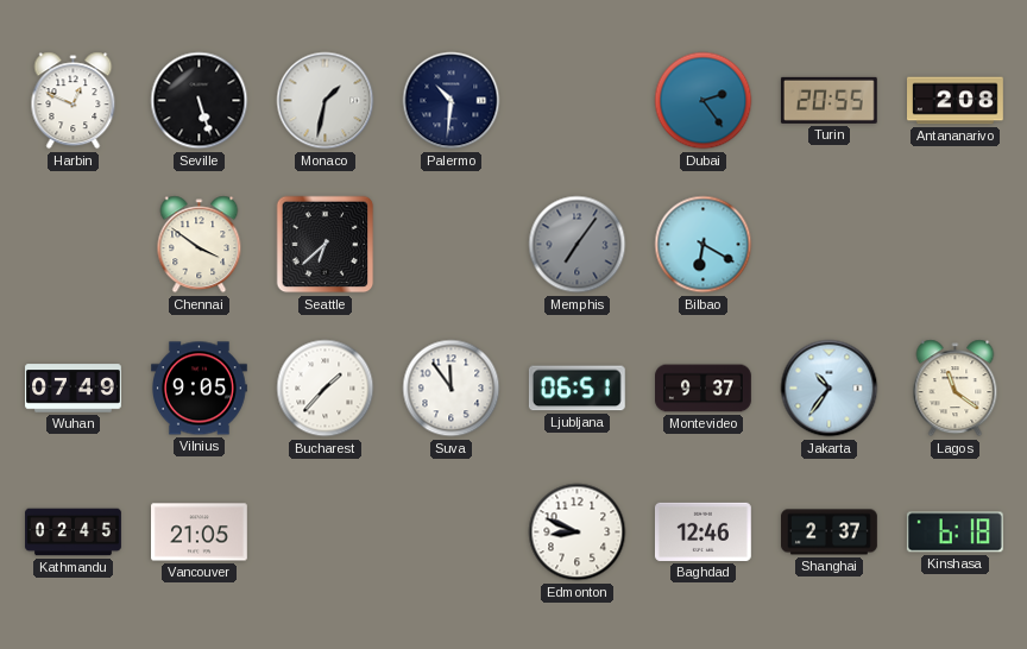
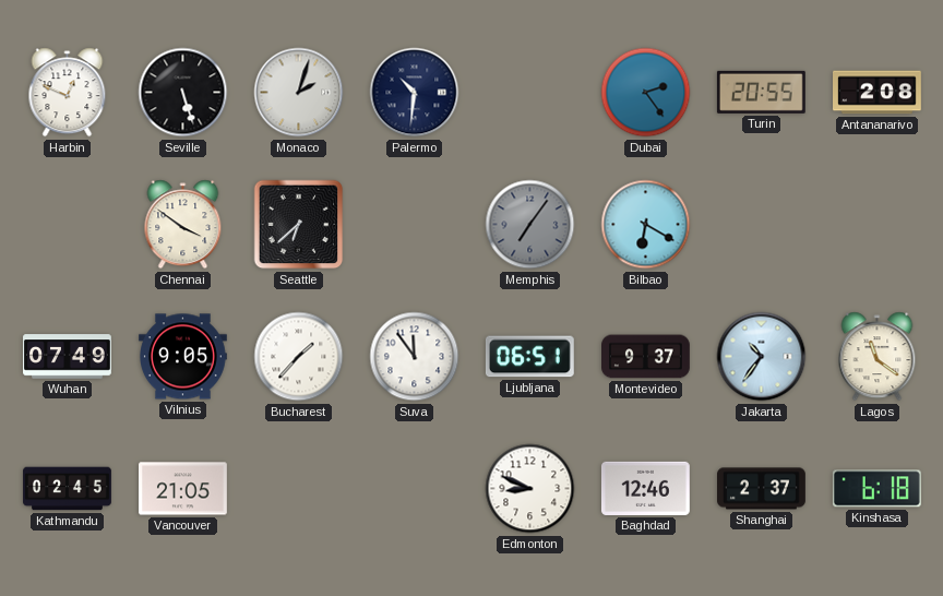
Monaco: 1:32 -> 2:03
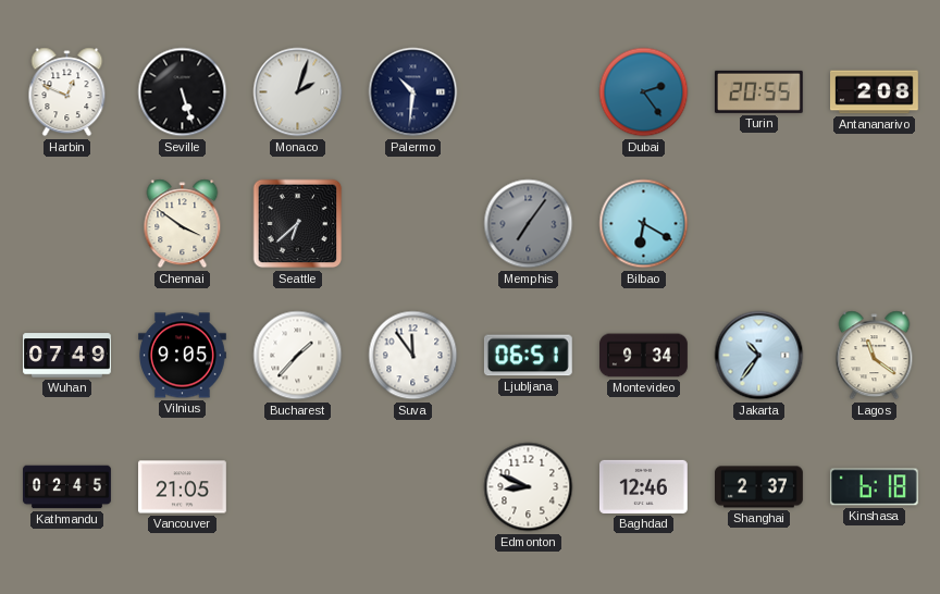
Montevideo: 9:37 -> 9:34
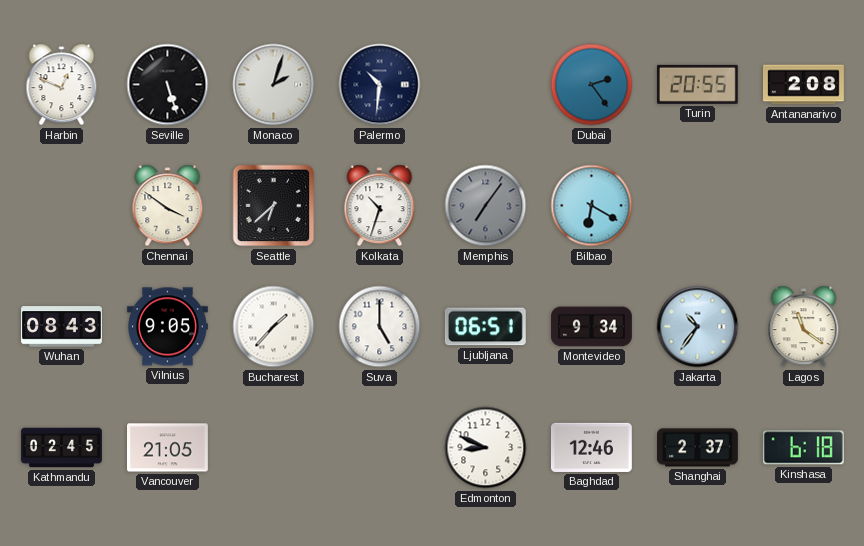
Kolkata: none -> 10:33
Wuhan: 07:49 -> 08:43
Suva: 11:54 -> 5:00
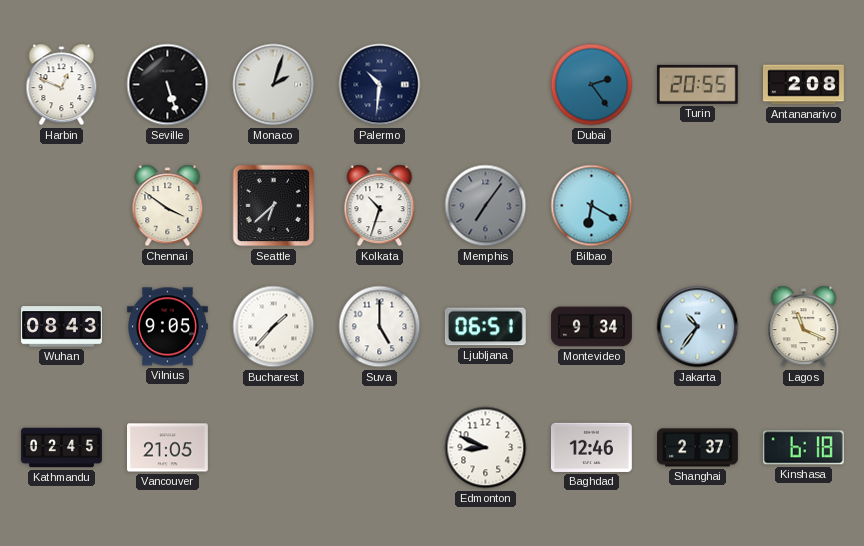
Lagos: 11:21 -> 11:19
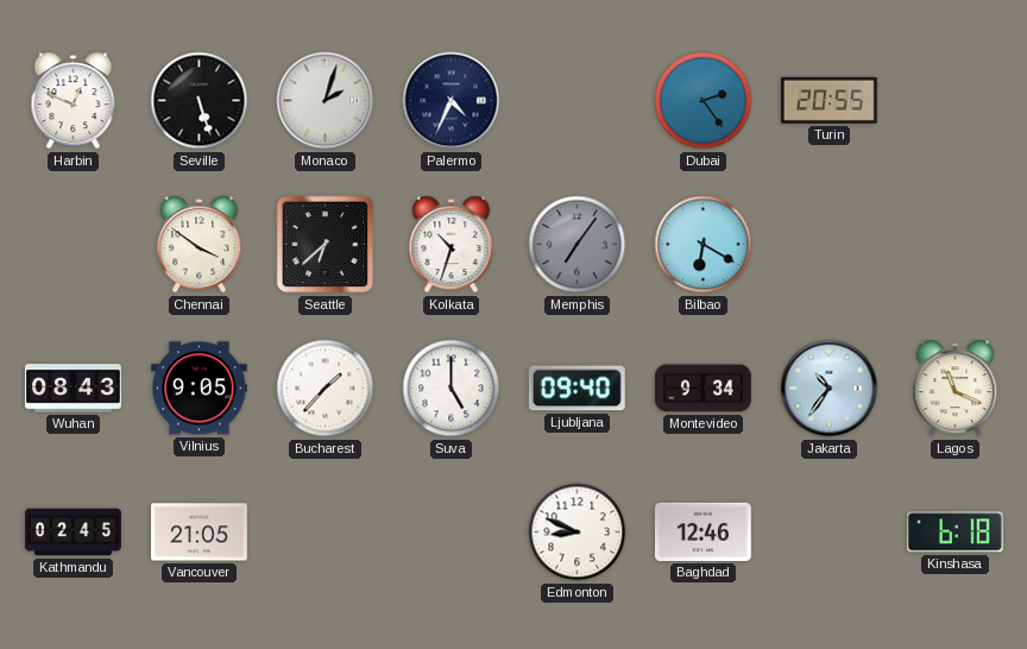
Palermo: 10:31 -> 4:34
Antananarivo: 2:08 -> none
Ljubljana: 06:51 -> 09:40
Shanghai: 2:37 -> none
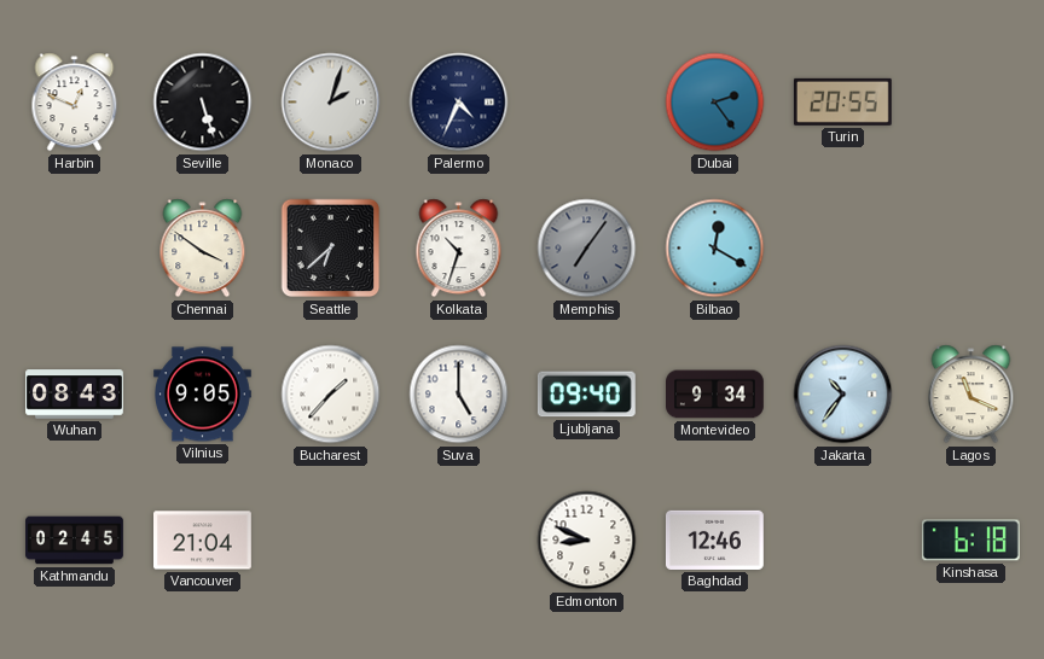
Bilbao: 6:20 -> 12:20
Vancouver: 21:05 -> 21:04
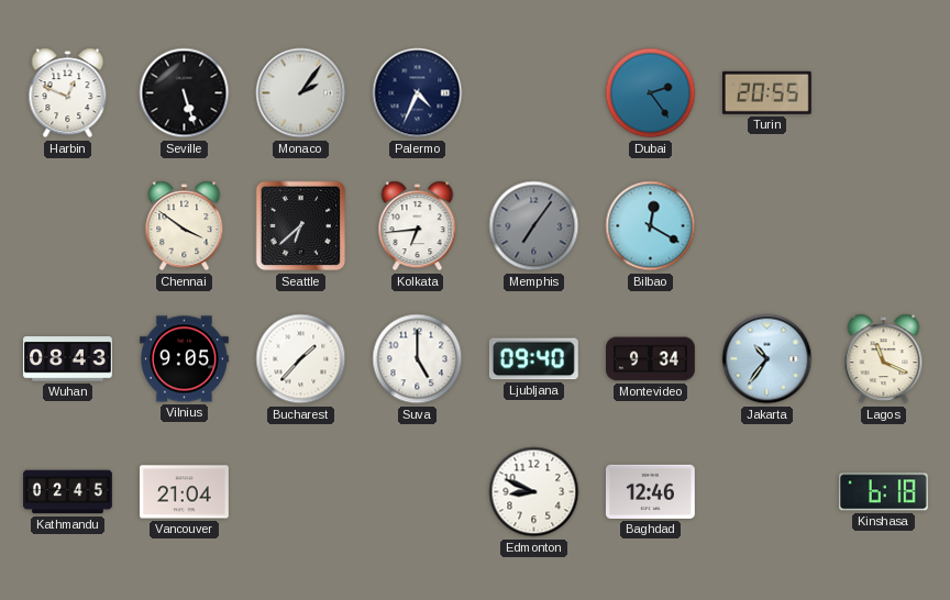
Monaco: 2:03 -> 2:06
Kolkata: 10:33 -> 6:44
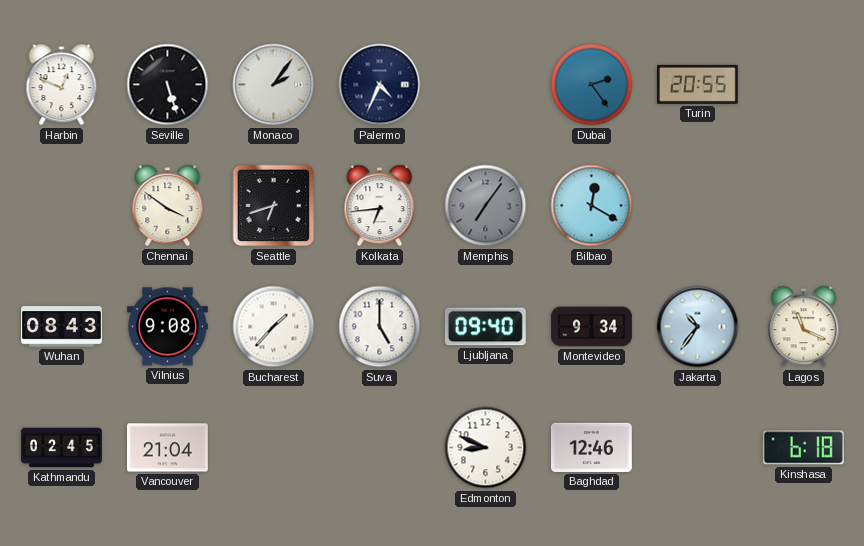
Seattle: 6:38 -> 6:42
Vilnius: 9:05 -> 9:08
